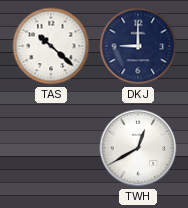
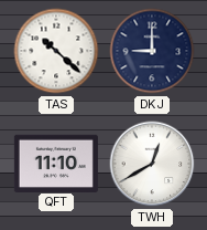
QFT: none -> 11:10
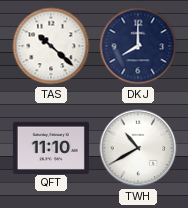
DKJ: 9:00 -> 8:00
TWH: 12:40 -> 10:40
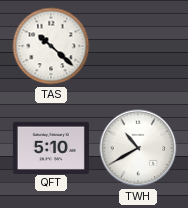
DKJ: 8:00 -> none
QFT: 11:10 -> 5:10
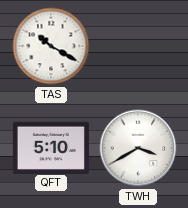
TAS: 10:22 -> 10:20
TWH: 10:40 -> 3:40
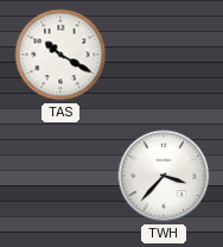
QFT: 5:10 -> none
TWH: 3:40 -> 3:37
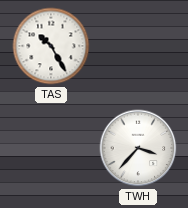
TAS: 10:20 -> 10:25
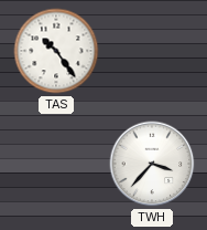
TAS: 10:25 -> 10:24
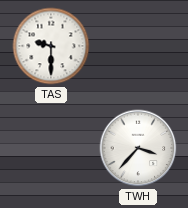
TAS: 10:24 -> 9:30
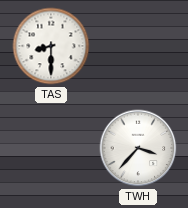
TAS: 9:30 -> 8:30
